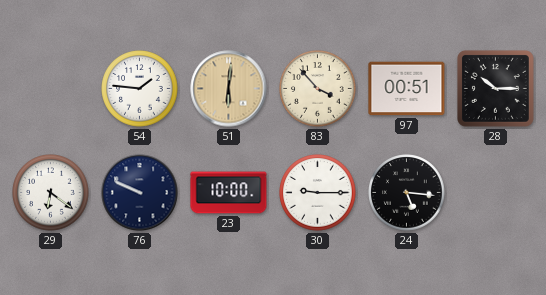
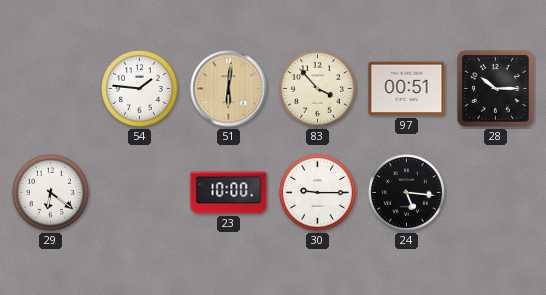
76: 9:49 -> none
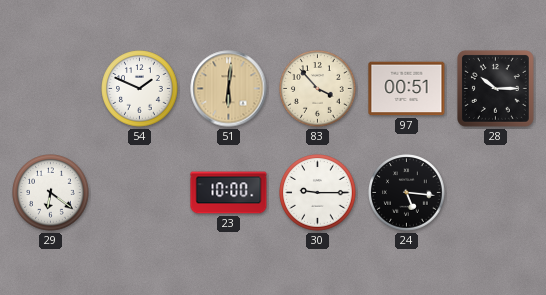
54: 1:46 -> 1:49
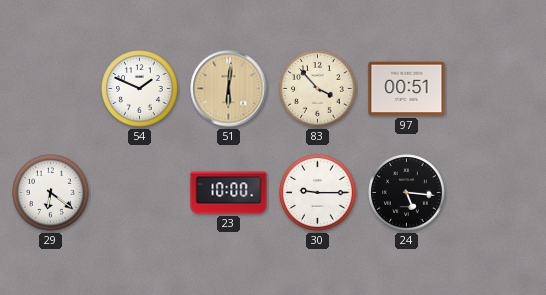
28: 10:15 -> none
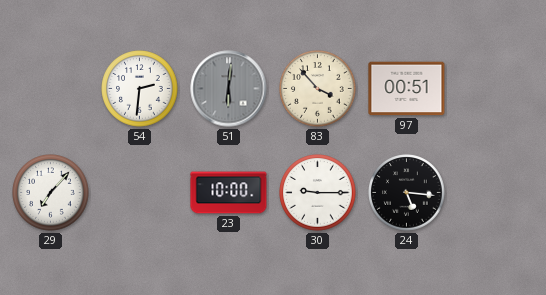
54: 1:49 -> 2:31
51 dial: champagne -> grey
29: 6:21 -> 7:07
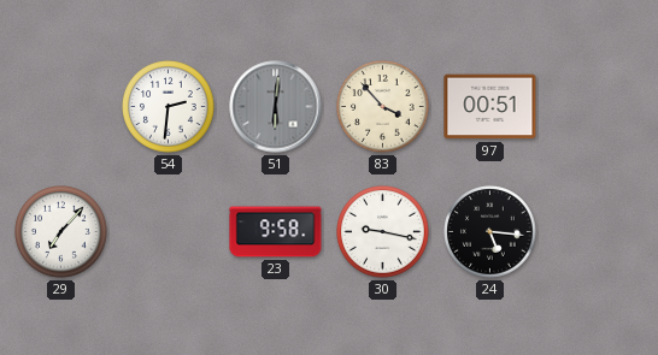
23: 10:00 -> 9:58
30: 9:15 -> 9:17
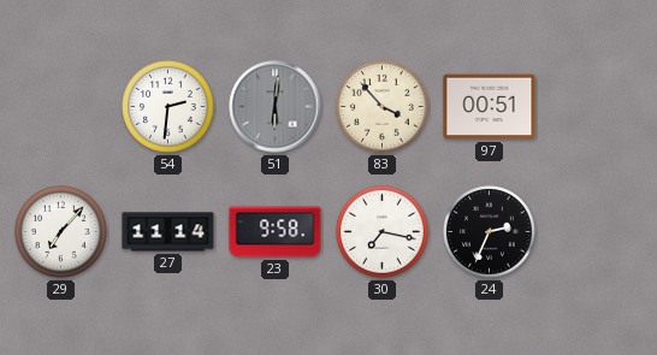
27: none -> 11:14
30: 9:17 -> 7:17
24: 5:16 -> 2:34
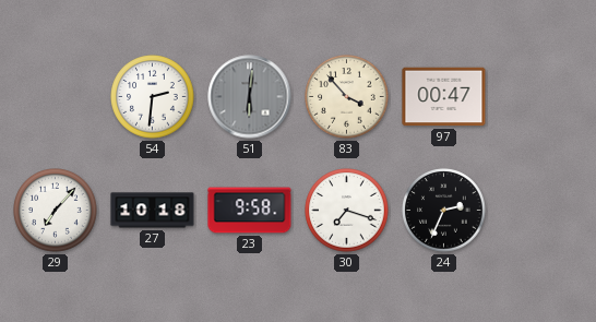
97: 00:51 -> 00:47
27: 11:14 -> 10:18
30: 7:17 -> 7:18
